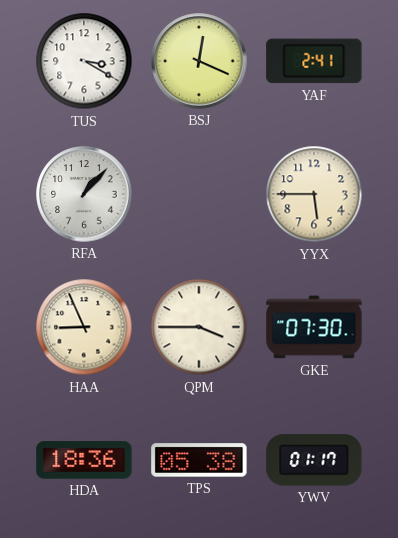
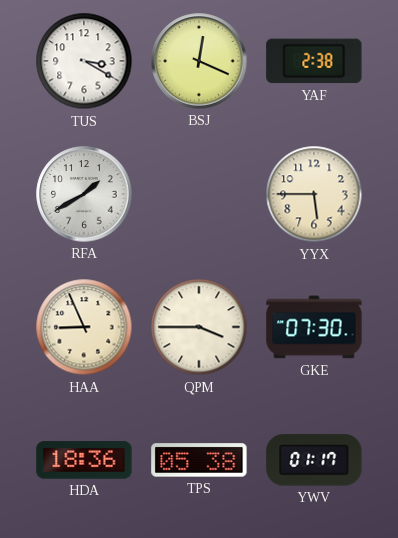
YAF: 2:41 -> 2:38
RFA: 1:07 -> 1:40
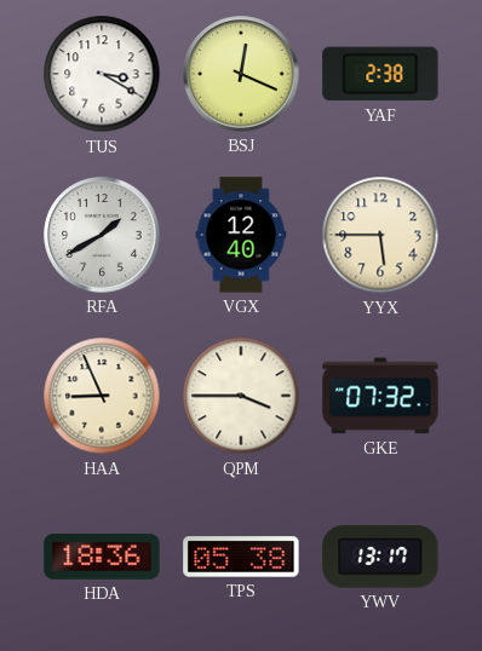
VGX: none -> 12:40
GKE: 07:30 -> 07:32
YWV: 01:17 -> 13:17
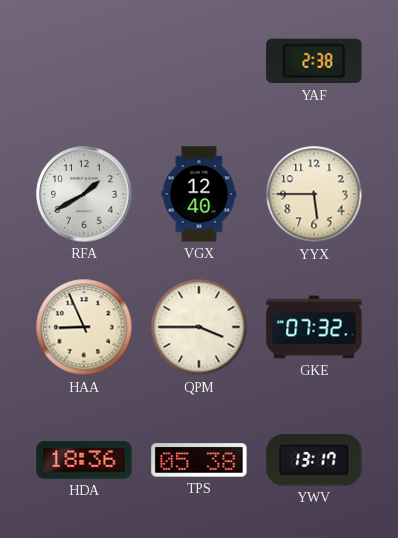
TUS: 3:20 -> none
BSJ: 12:19 -> none
